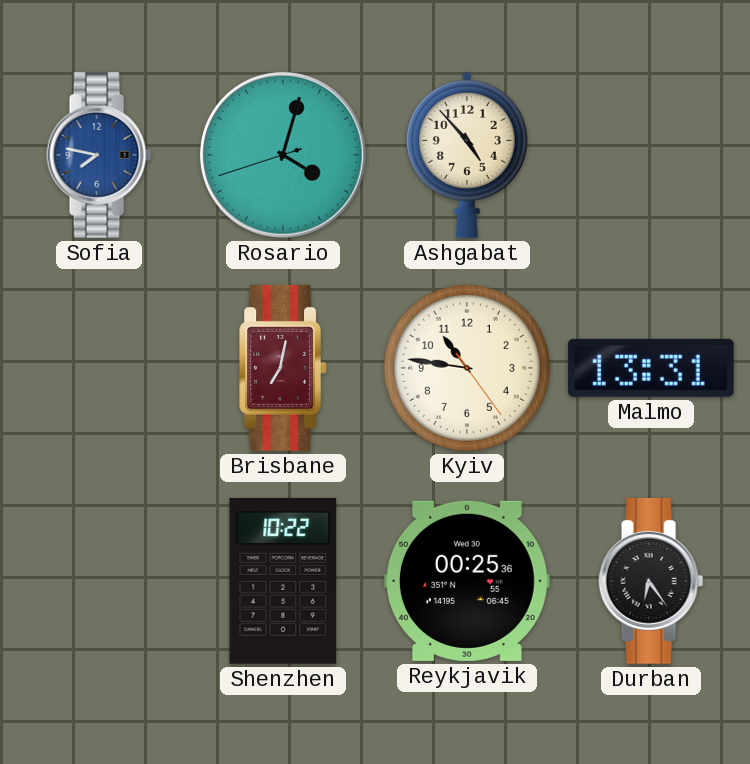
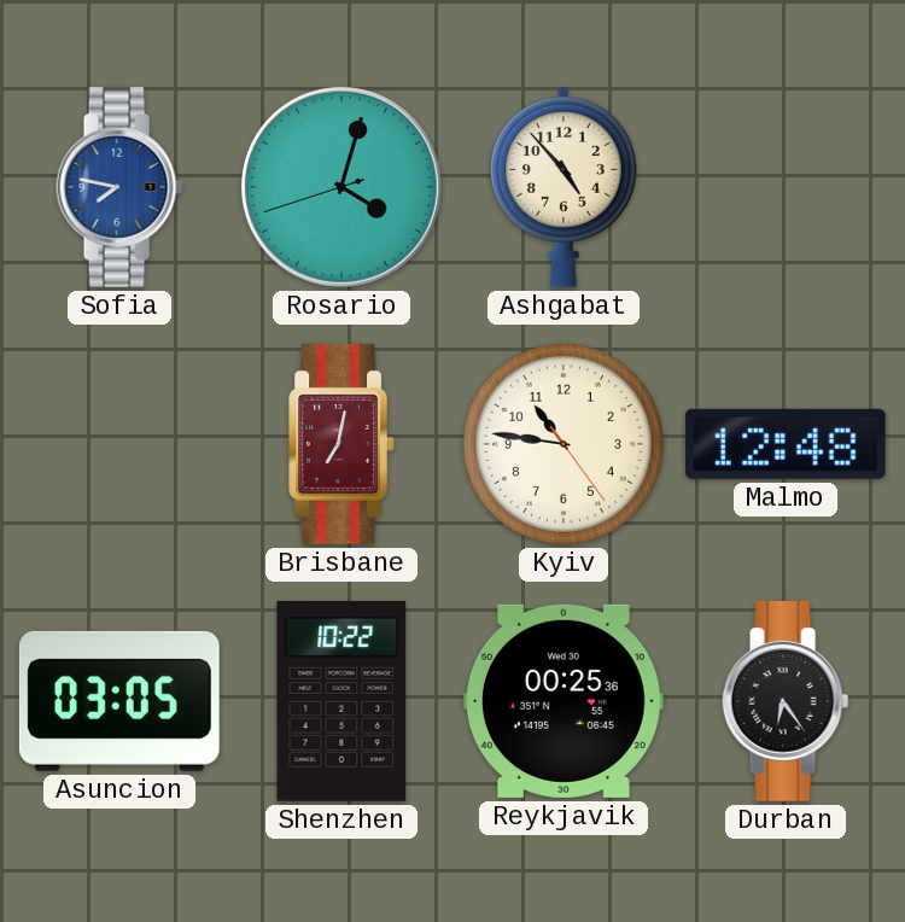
Malmo: 13:31 -> 12:48
Asuncion: none -> 03:05
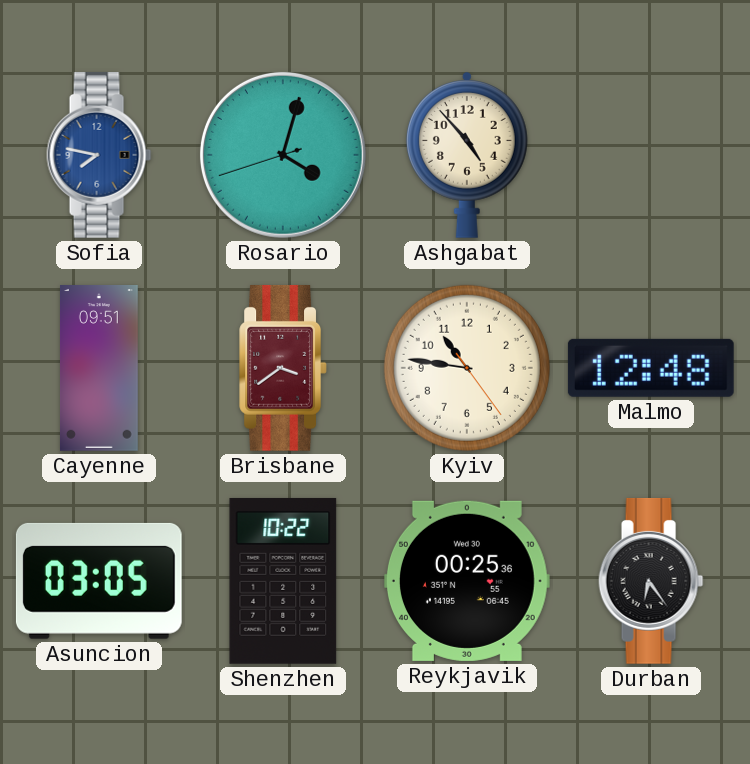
Cayenne: none -> 09:51
Brisbane: 7:02 -> 3:39
